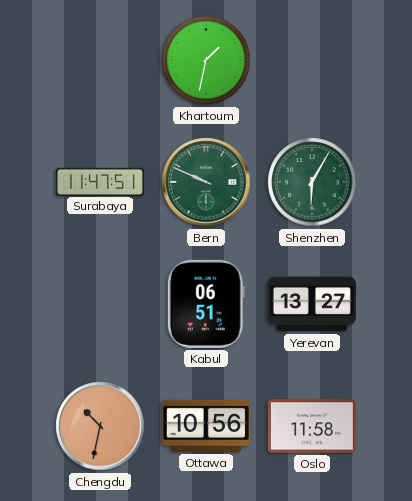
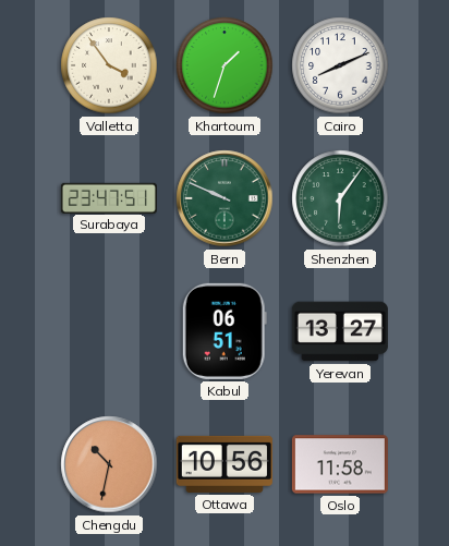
Valletta: none -> 3:54
Khartoum: 1:32 -> 1:33
Cairo: none -> 8:11
Surabaya: 11:47 -> 23:47
Shenzhen: 6:05 -> 6:06
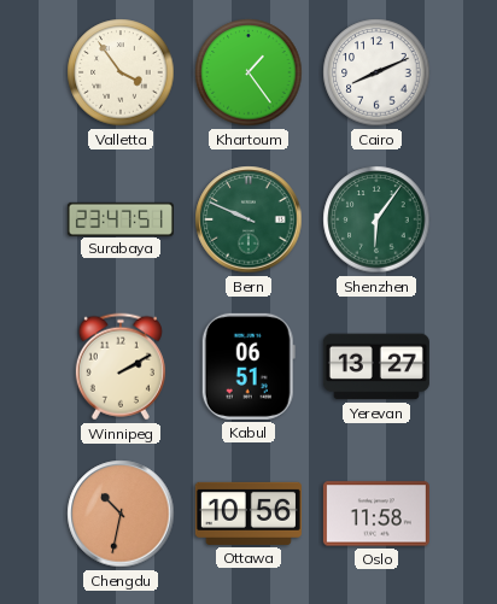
Khartoum: 1:33 -> 1:24
Winnipeg: none -> 2:10
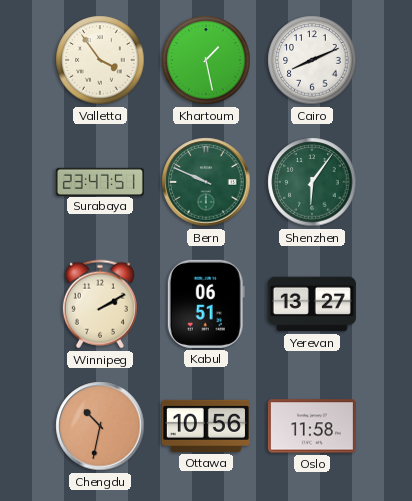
Khartoum: 1:24 -> 1:28
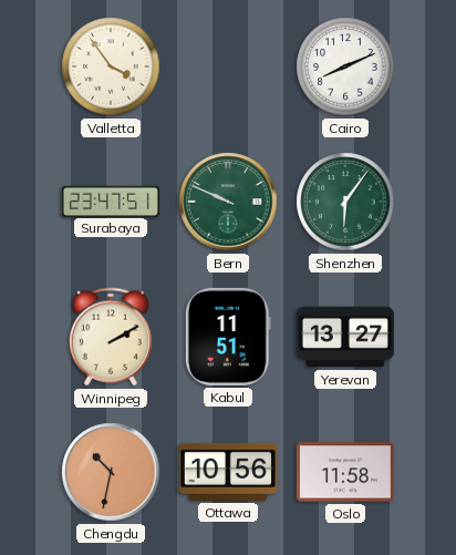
Khartoum: 1:28 -> none
Kabul: 06:51 -> 11:51
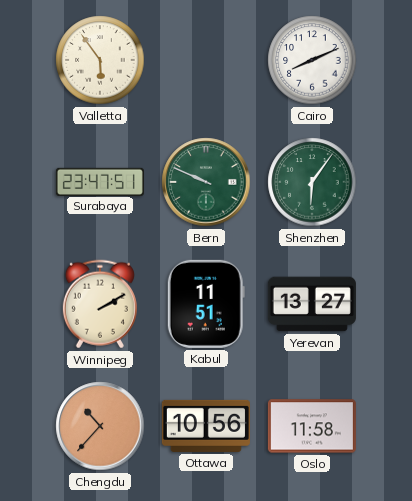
Valletta: 3:54 -> 5:54
Chengdu: 10:32 -> 10:37
